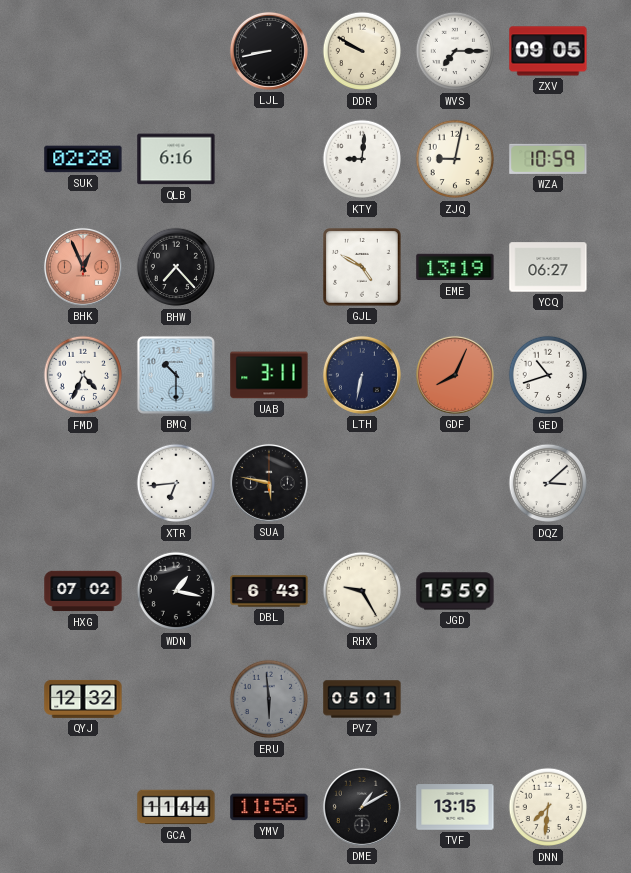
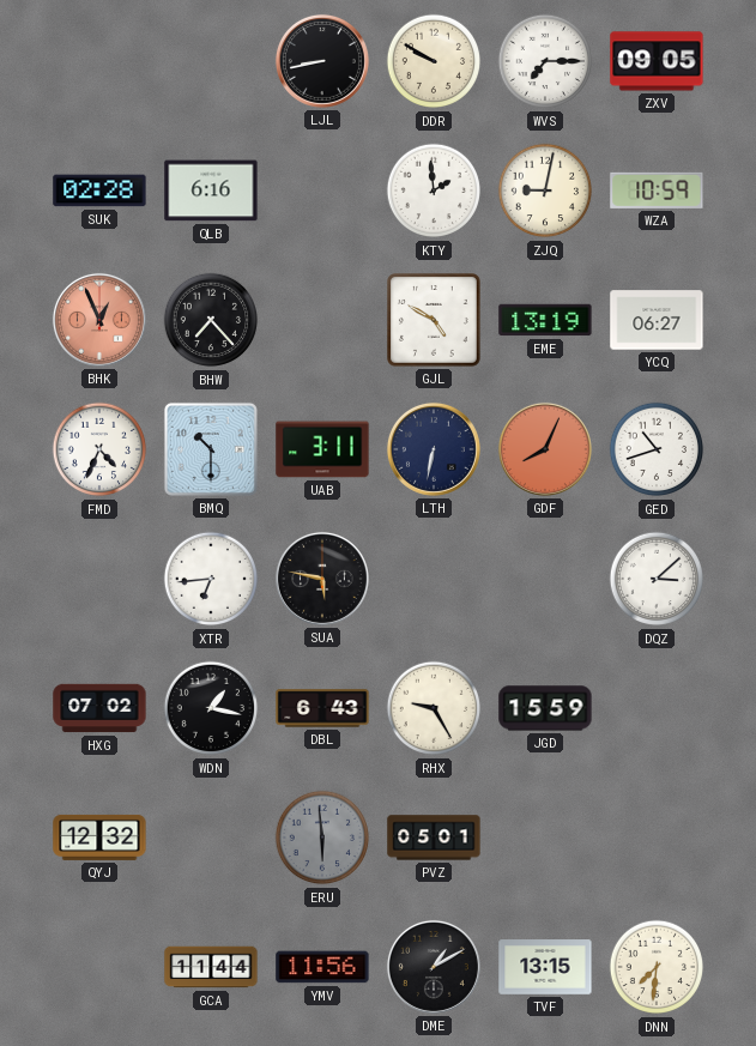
KTY: 9:01 -> 1:59
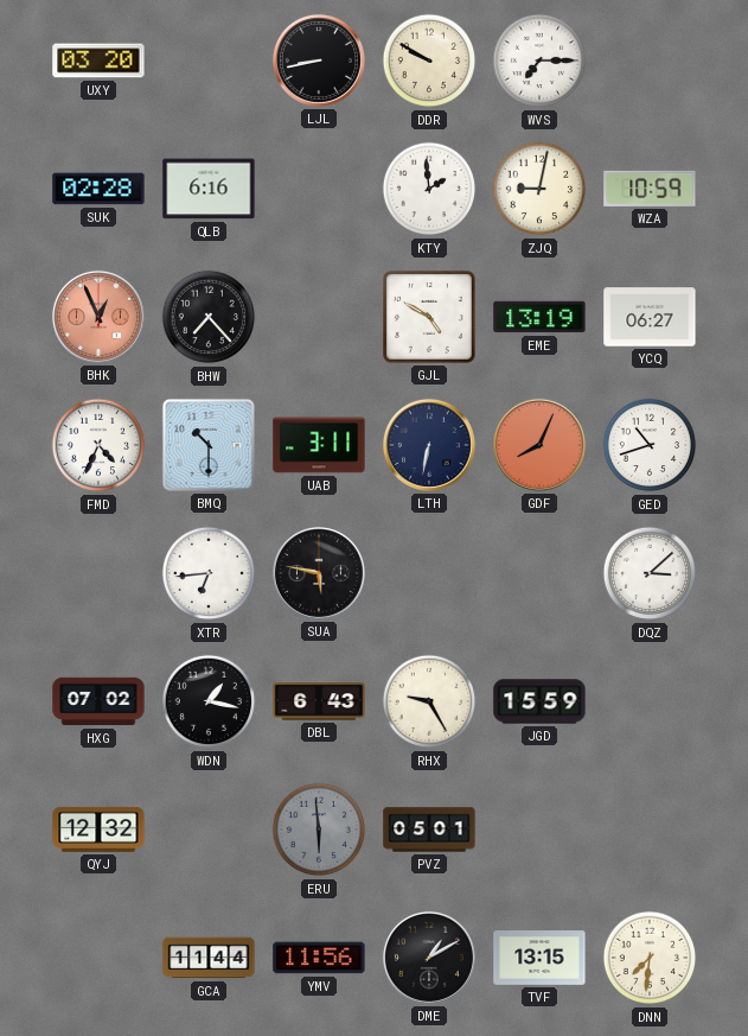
UXY: none -> 03:20
ZXV: 09:05 -> none
